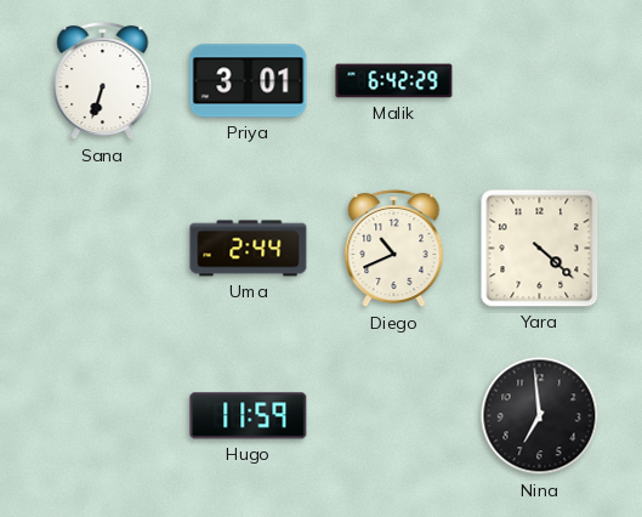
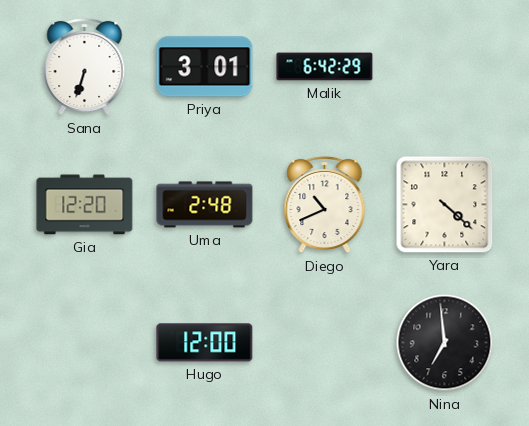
Gia: none -> 12:20
Uma: 2:44 -> 2:48
Hugo: 11:59 -> 12:00
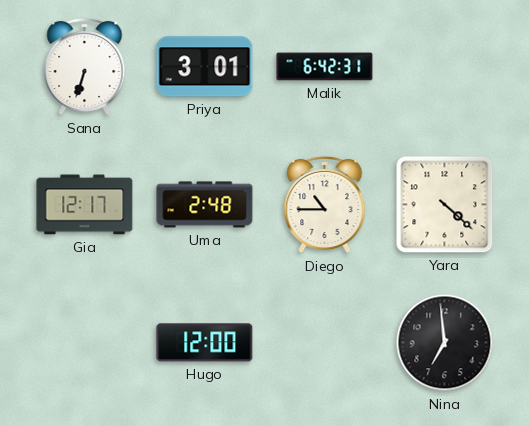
Malik: 6:42:29 -> 6:42:31
Gia: 12:20 -> 12:17
Diego: 10:41 -> 10:45
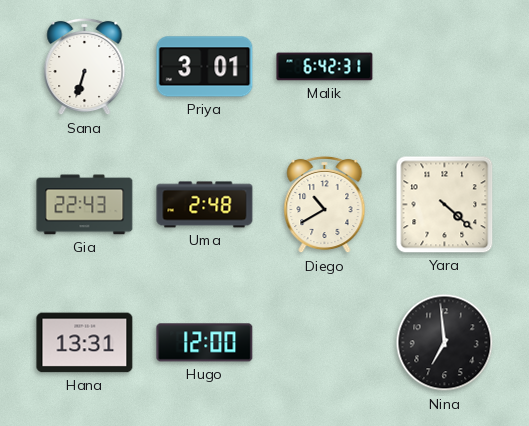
Gia: 12:17 -> 22:43
Diego: 10:45 -> 10:40
Hana: none -> 13:31
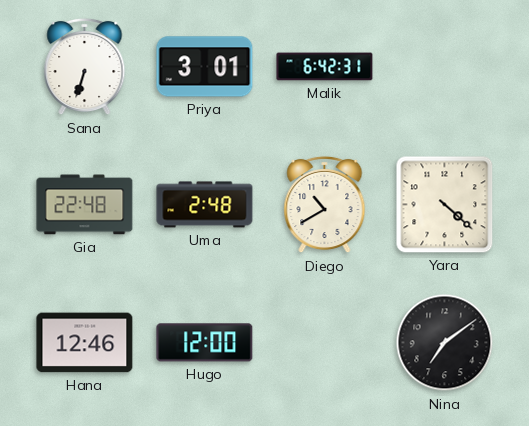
Gia: 22:43 -> 22:48
Hana: 13:31 -> 12:46
Nina: 6:59 -> 7:09
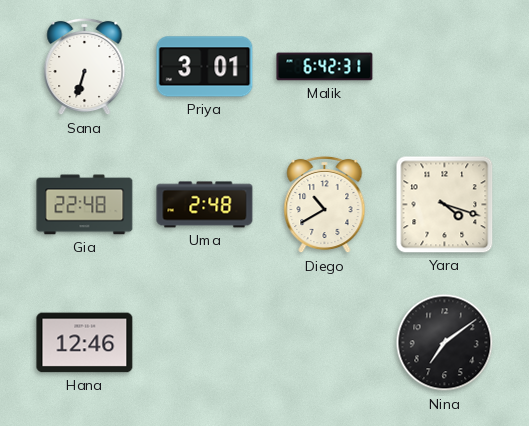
Yara: 4:22 -> 4:18
Hugo: 12:00 -> none
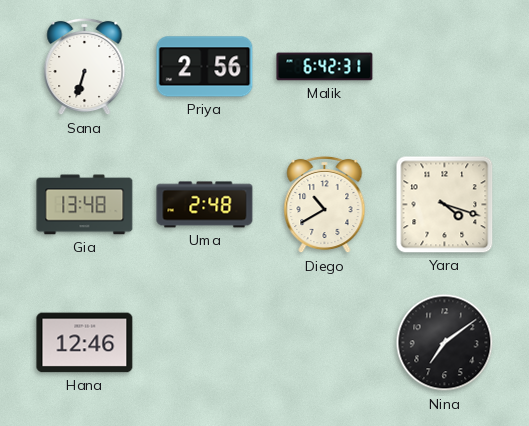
Priya: 3:01 -> 2:56
Gia: 22:48 -> 13:48
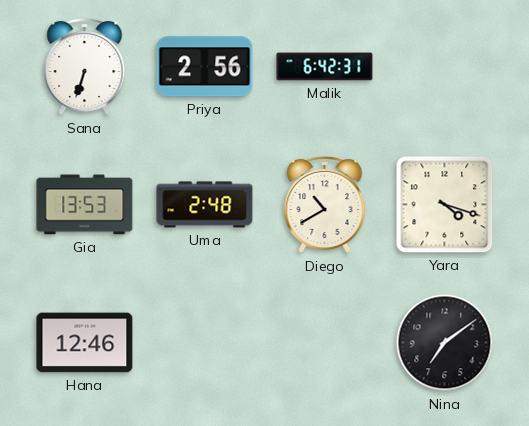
Gia: 13:48 -> 13:53
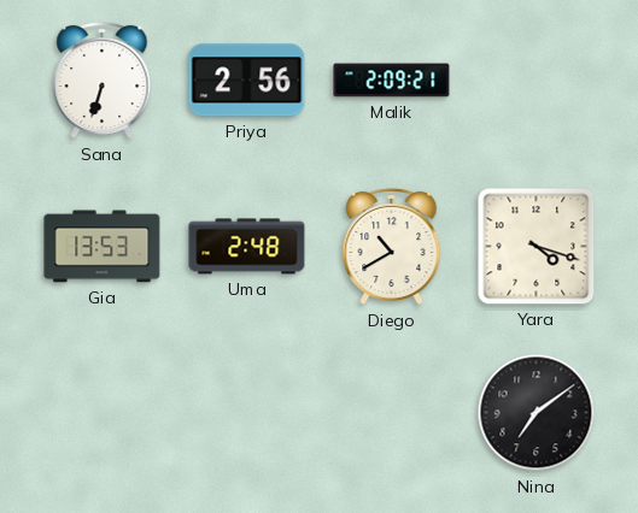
Malik: 6:42 -> 2:09
Hana: 12:46 -> none
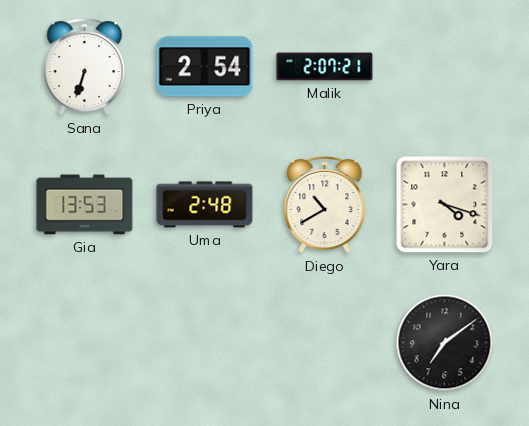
Priya: 2:56 -> 2:54
Malik: 2:09 -> 2:07
